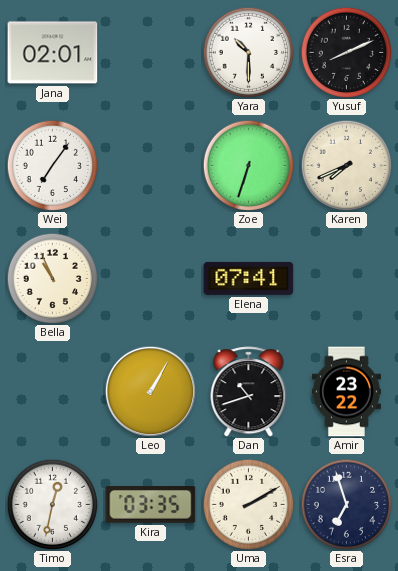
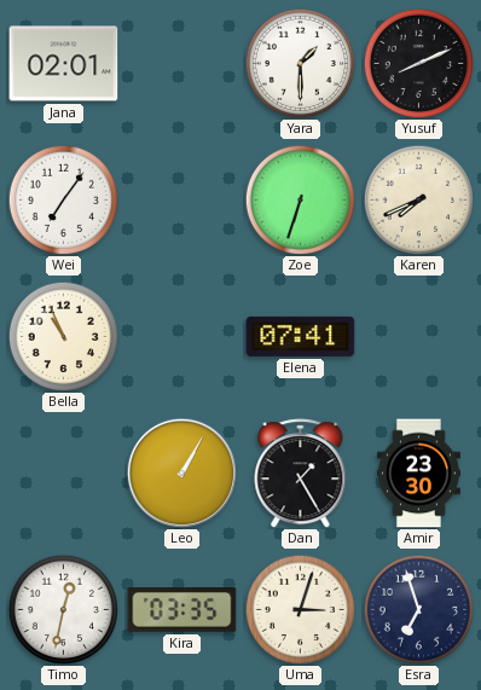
Yara: 10:30 -> 1:30
Dan: 10:42 -> 1:25
Amir: 23:22 -> 23:30
Uma: 2:10 -> 3:03
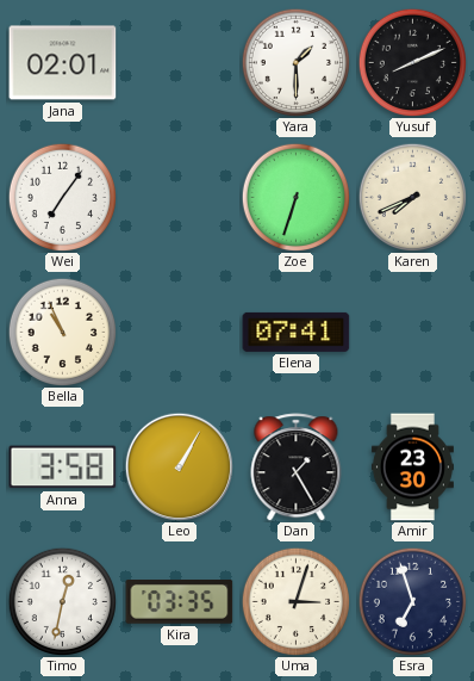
Anna: none -> 3:58
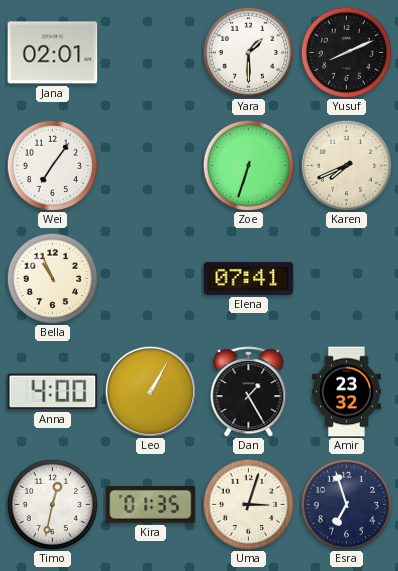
Anna: 3:58 -> 4:00
Amir: 23:30 -> 23:32
Kira: 03:35 -> 01:35
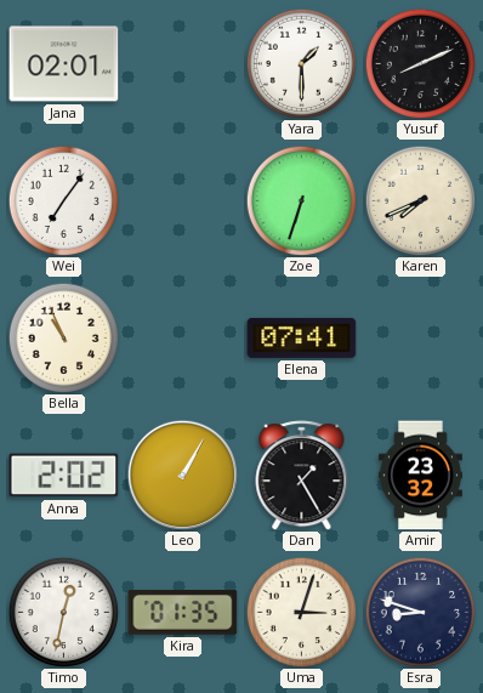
Anna: 4:00 -> 2:02
Esra: 6:57 -> 8:48
